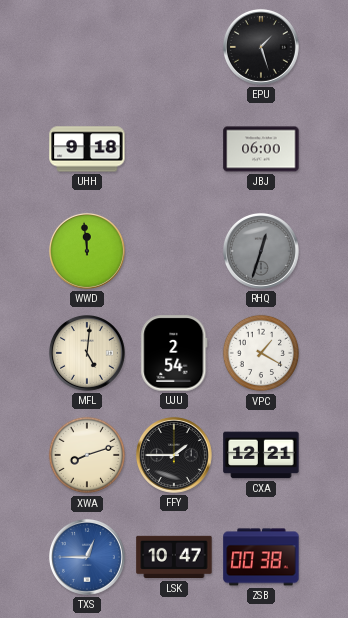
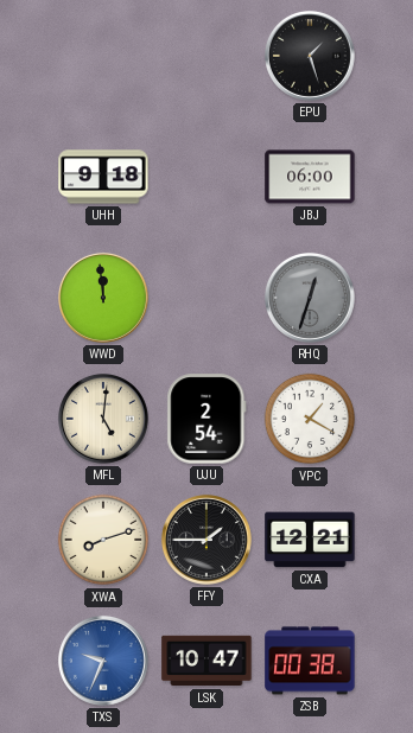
TXS: 12:45 -> 9:34
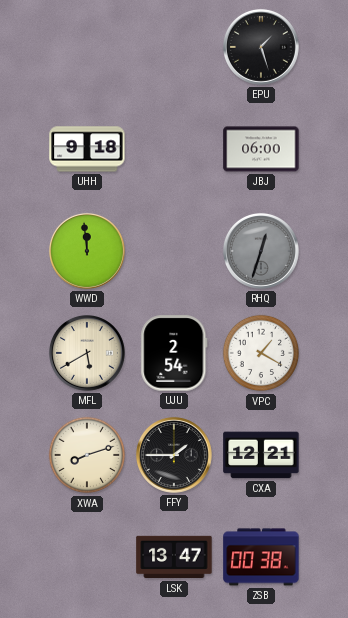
MFL: 5:01 -> 5:40
TXS: 9:34 -> none
LSK: 10:47 -> 13:47
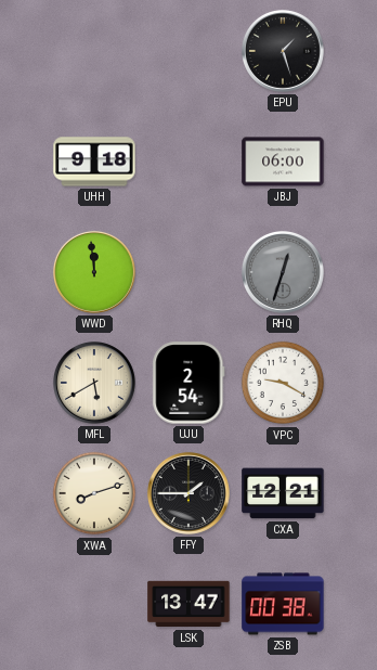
VPC: 1:20 -> 9:20
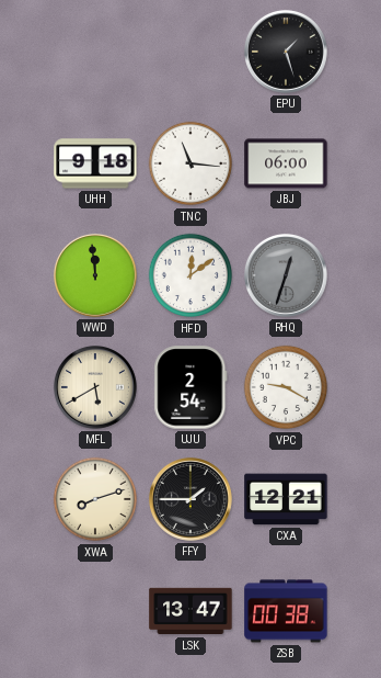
TNC: none -> 11:16
HFD: none -> 12:09
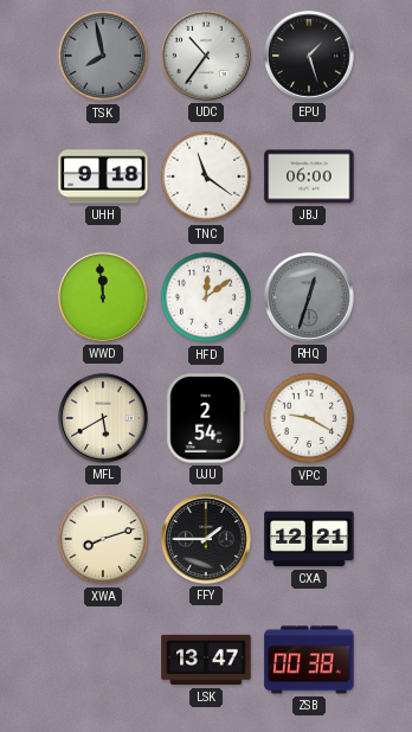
TSK: none -> 7:58
UDC: none -> 10:36
TNC: 11:16 -> 11:21
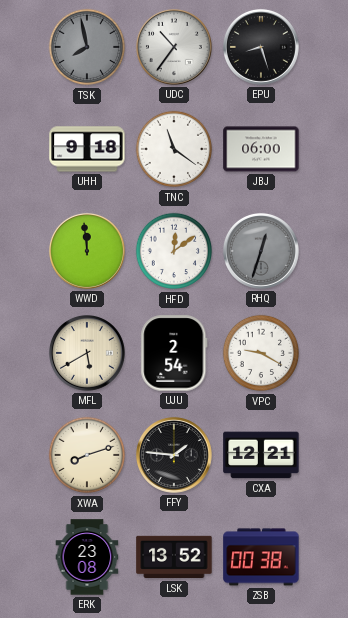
EPU: 1:27 -> 8:27
FFY: 1:45 -> 1:46
ERK: none -> 23:08
LSK: 13:47 -> 13:52
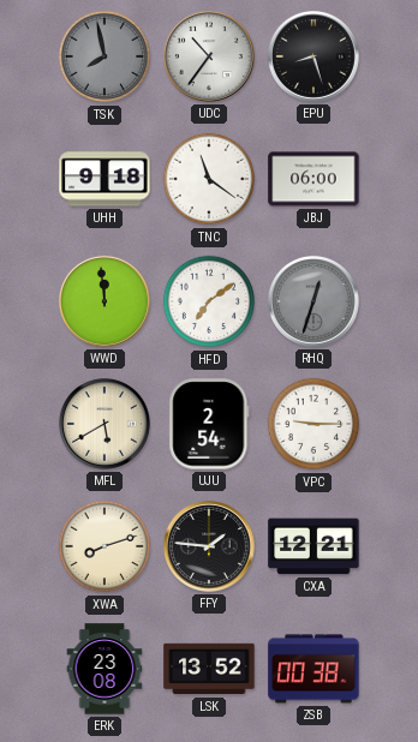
HFD: 12:09 -> 7:09
VPC: 9:20 -> 9:15
